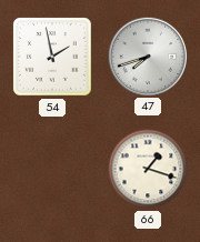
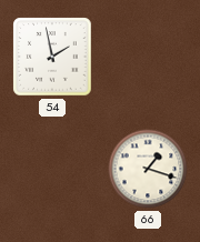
47: 7:42 -> none
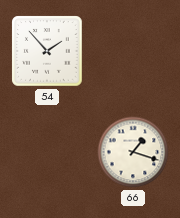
54: 1:58 -> 1:53
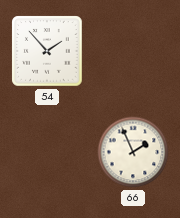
66: 1:18 -> 1:56
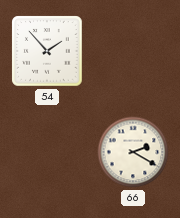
66: 1:56 -> 2:20
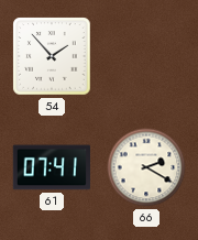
61: none -> 07:41
